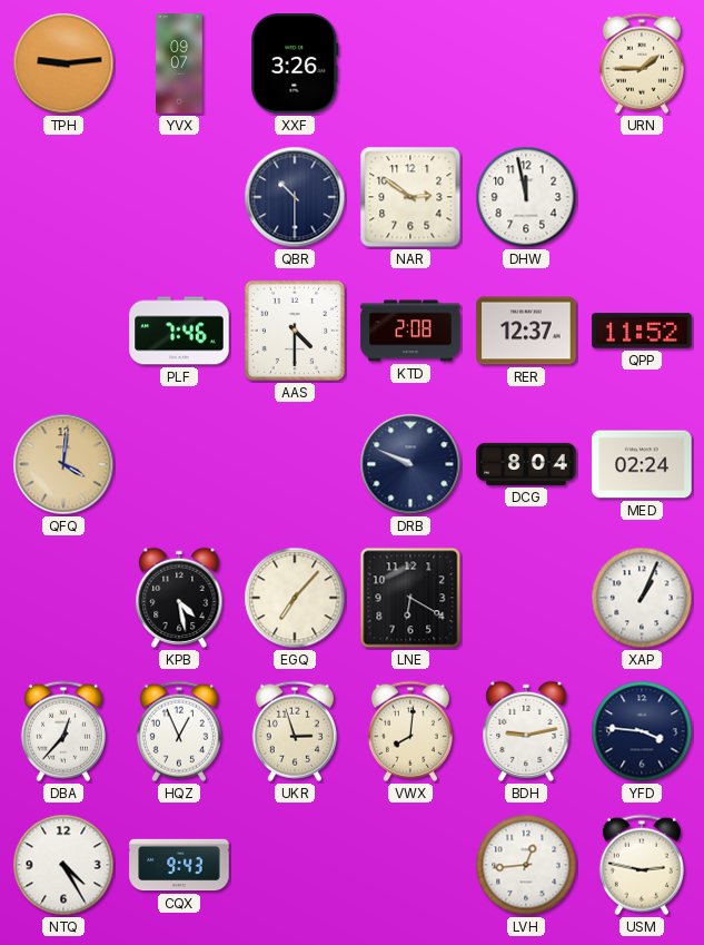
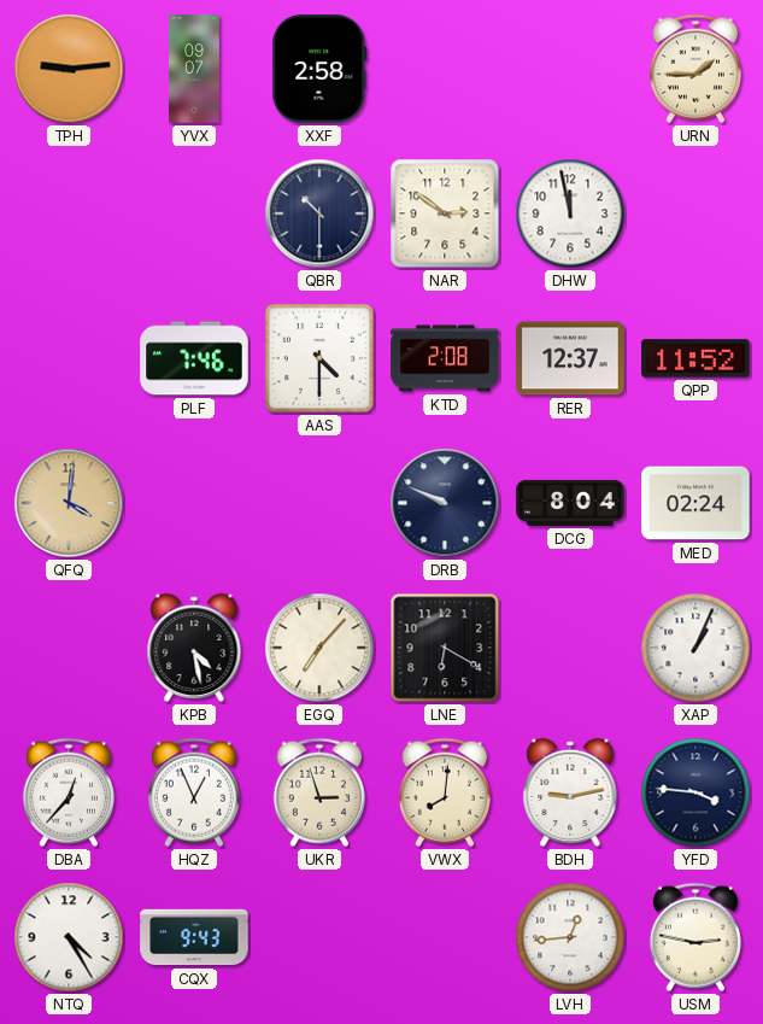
XXF: 3:26 -> 2:58
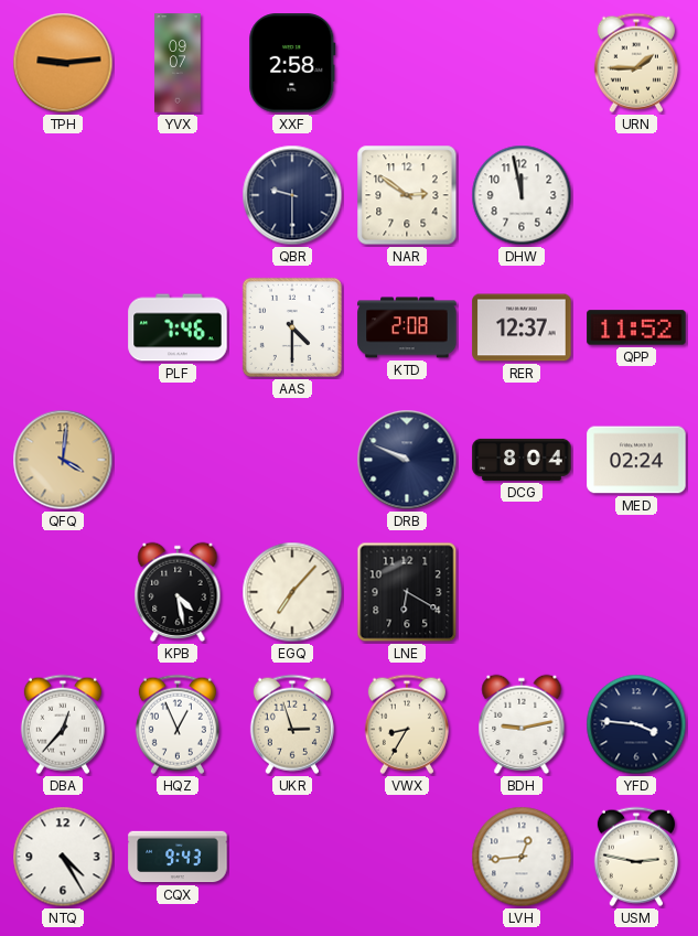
QBR: 10:30 -> 9:30
XAP: 1:04 -> none
VWX: 8:01 -> 8:35
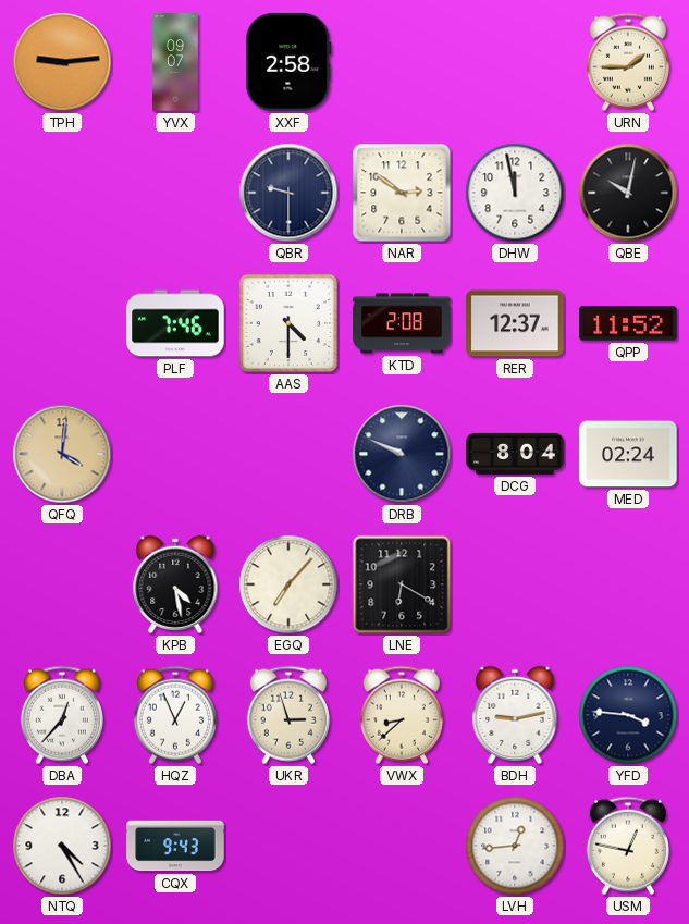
QBE: none -> 10:02
VWX: 8:35 -> 8:38
USM: 2:47 -> 12:47
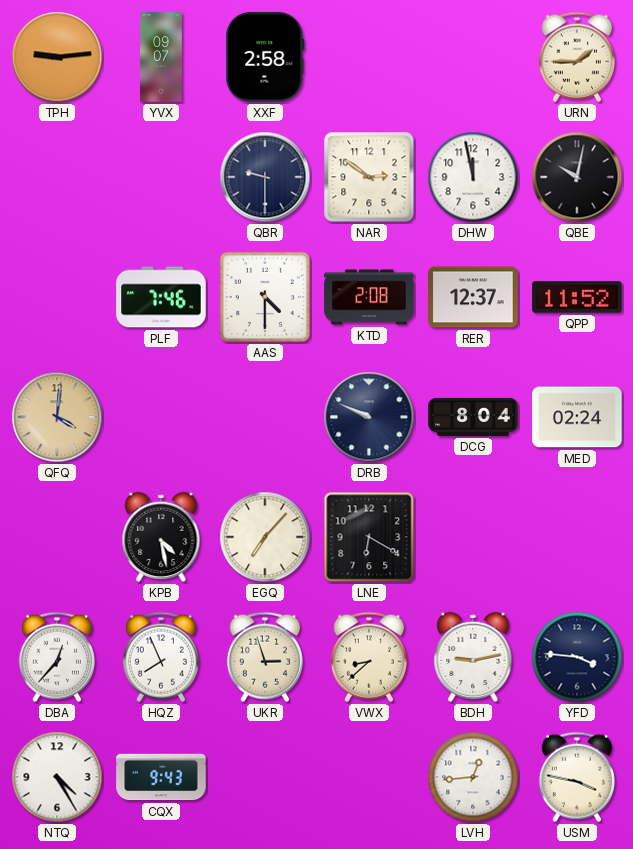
HQZ: 12:56 -> 7:56
USM: 12:47 -> 3:47
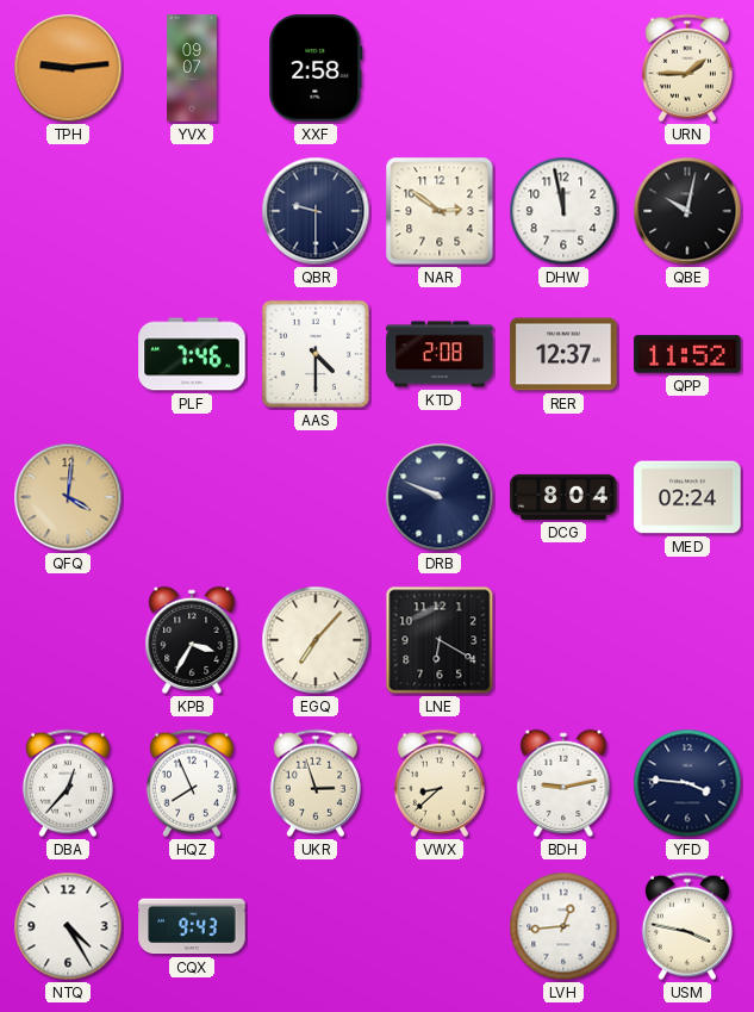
KPB: 4:28 -> 3:35
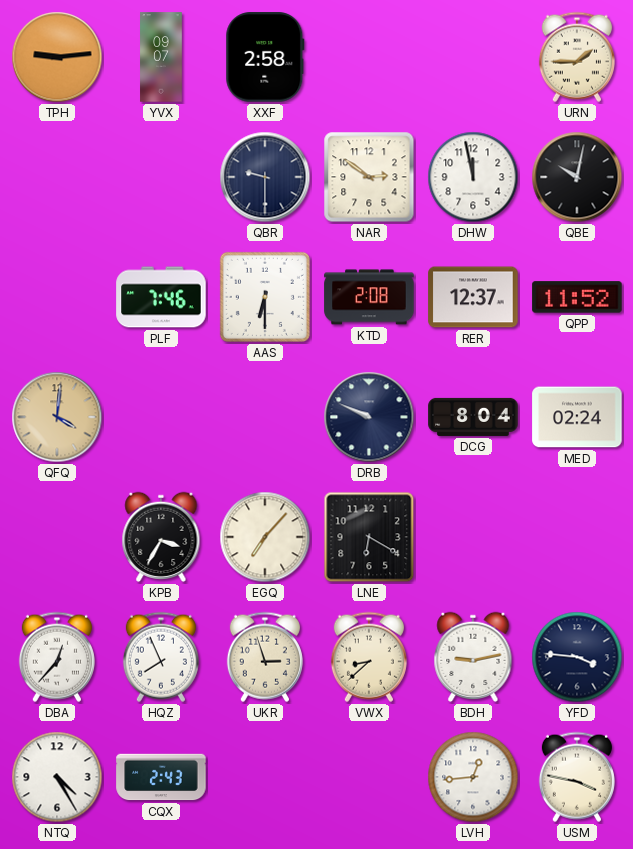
AAS: 4:30 -> 6:30
CQX: 9:43 -> 2:43
